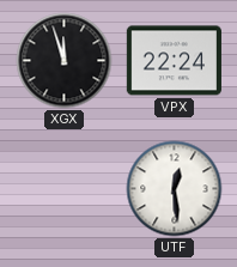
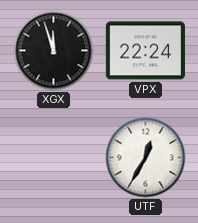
UTF: 12:29 -> 12:35
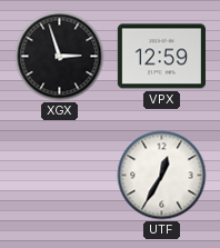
XGX: 11:57 -> 2:57
VPX: 22:24 -> 12:59
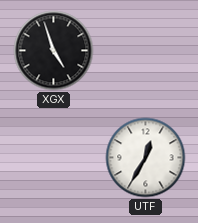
XGX: 2:57 -> 4:57
VPX: 12:59 -> none
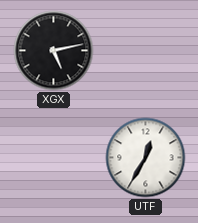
XGX: 4:57 -> 5:13
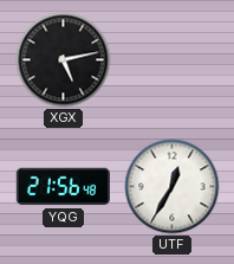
YQG: none -> 21:56
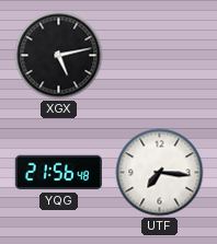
UTF: 12:35 -> 7:16
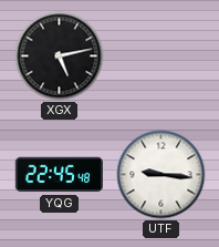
YQG: 21:56 -> 22:45
UTF: 7:16 -> 9:16
